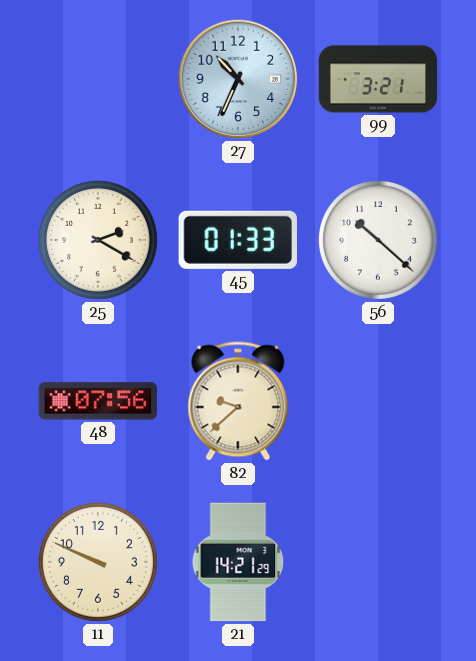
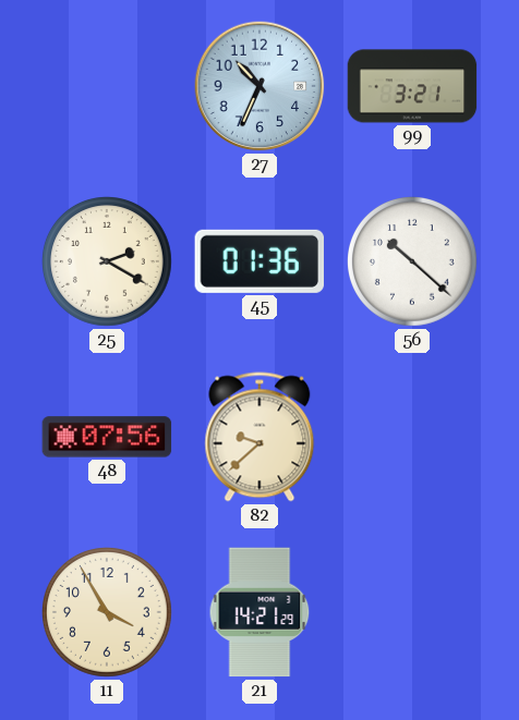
45: 01:33 -> 01:36
11: 9:49 -> 3:55
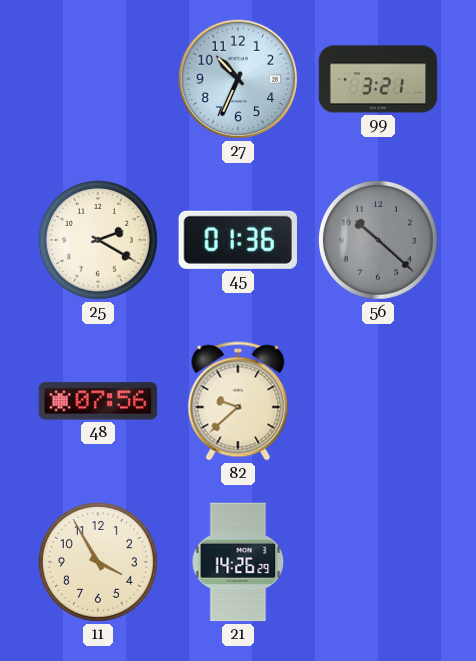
56 dial: white -> grey
21: 14:21 -> 14:26
